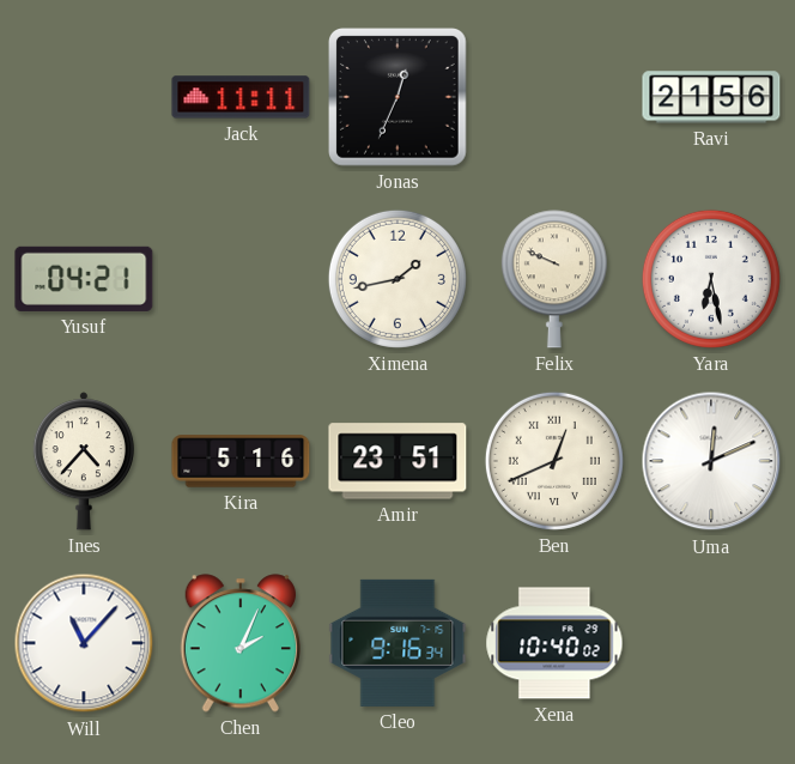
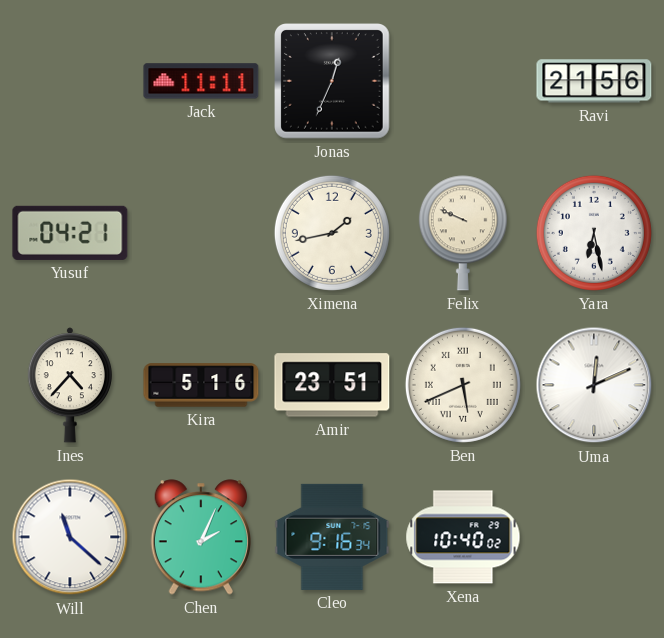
Ben: 12:41 -> 5:41
Will: 11:07 -> 11:22
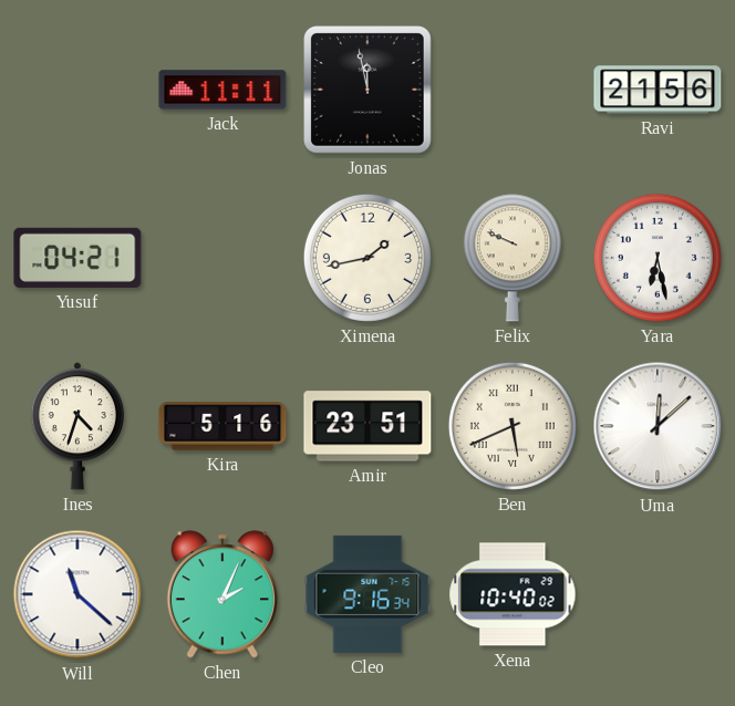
Jonas: 12:34 -> 11:58
Ines: 4:37 -> 4:33
Uma: 12:11 -> 12:08
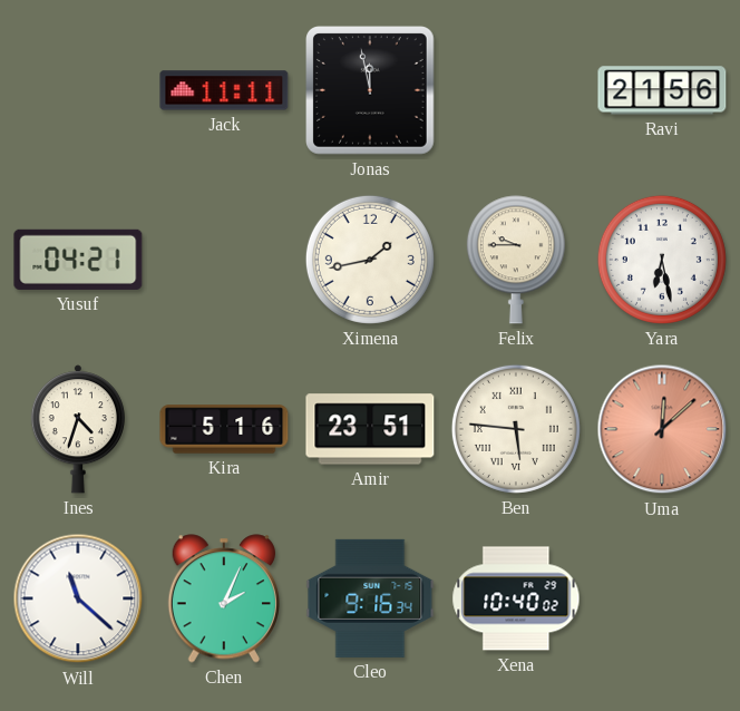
Felix: 9:49 -> 9:45
Ben: 5:41 -> 5:46
Uma dial: white -> salmon
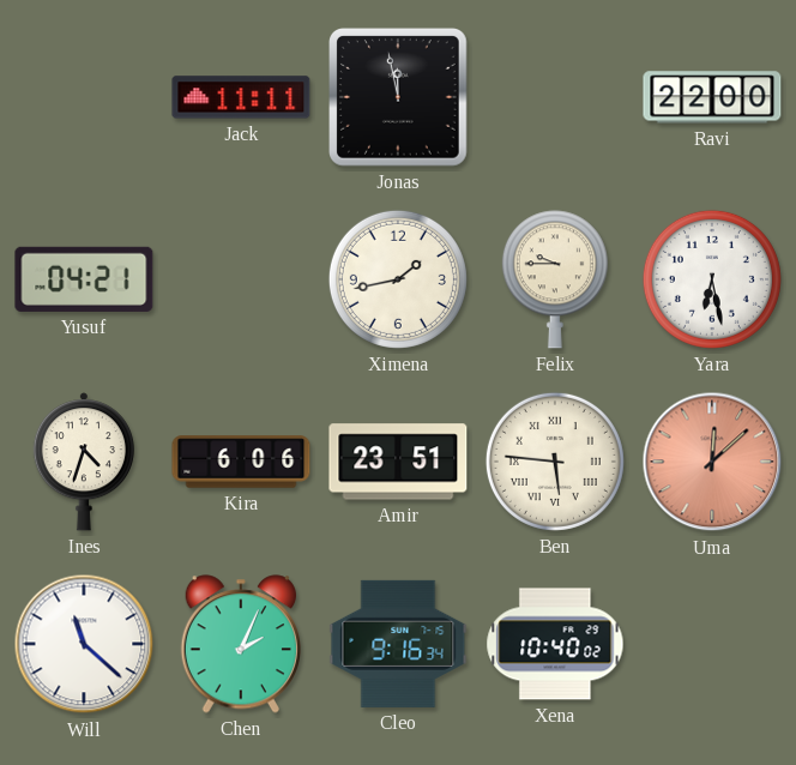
Ravi: 21:56 -> 22:00
Kira: 5:16 -> 6:06
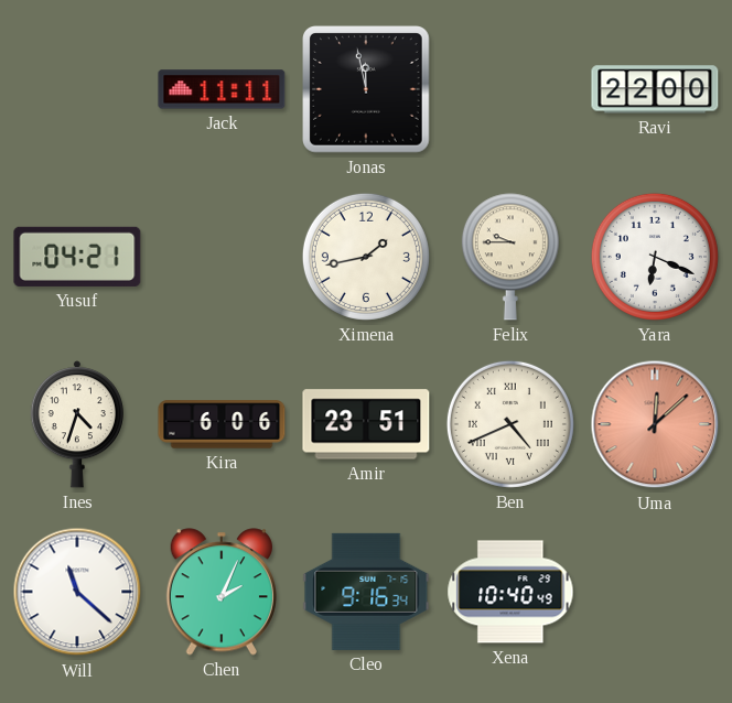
Yara: 6:28 -> 6:19
Ben: 5:46 -> 4:41
Xena: 10:40:02 -> 10:40:49
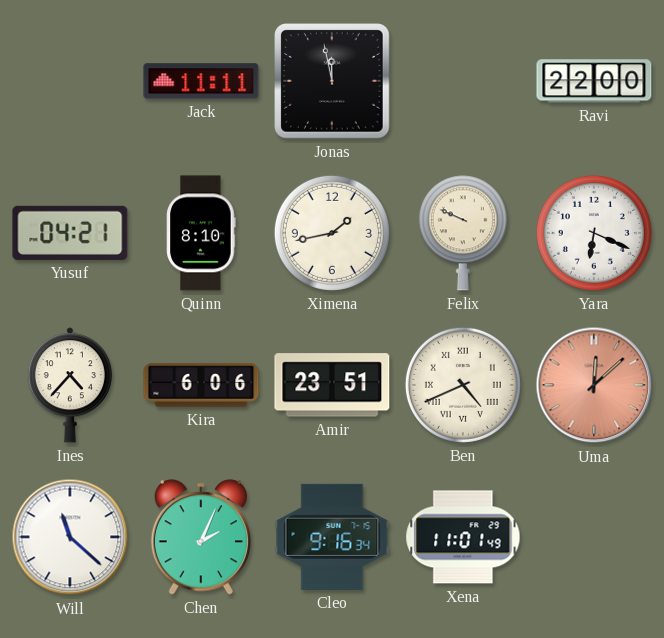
Quinn: none -> 8:10
Felix: 9:45 -> 9:49
Ines: 4:33 -> 4:37
Xena: 10:40 -> 11:01
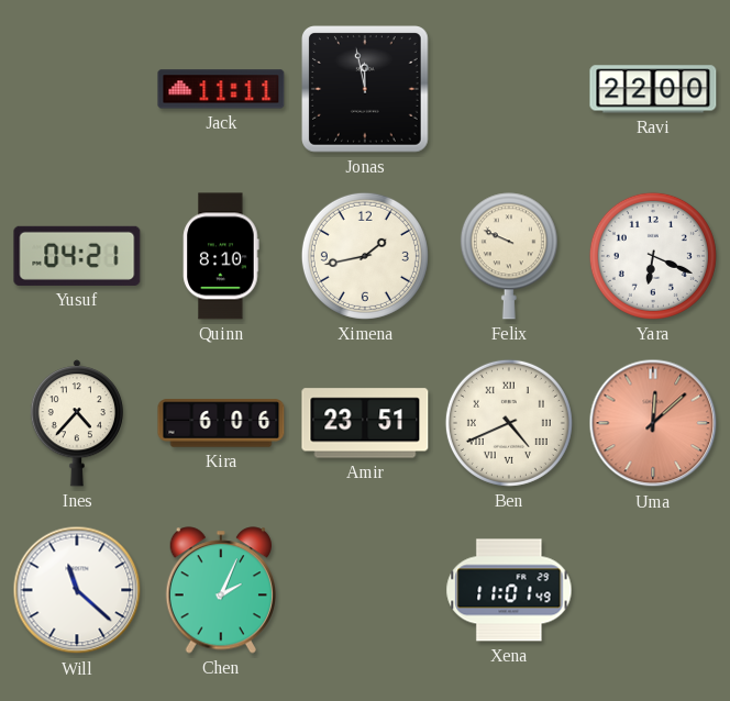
Cleo: 9:16 -> none
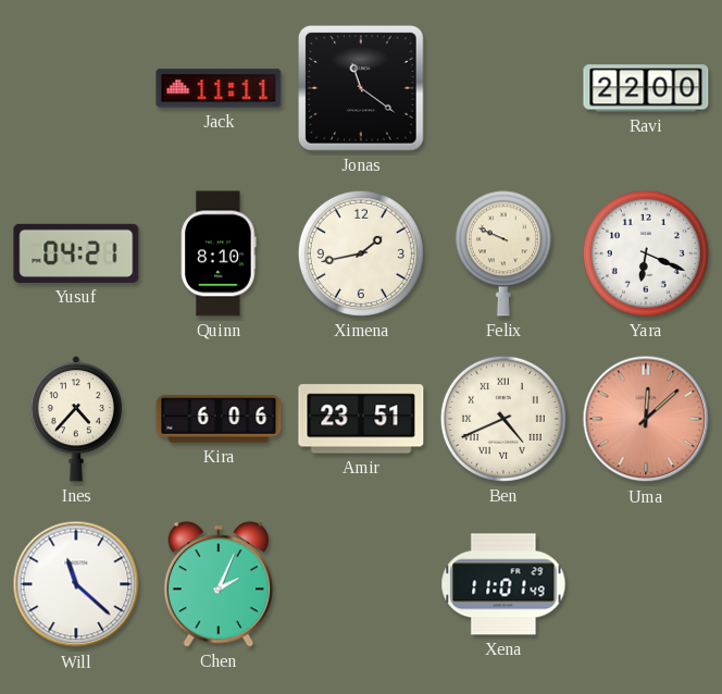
Jonas: 11:58 -> 11:21
